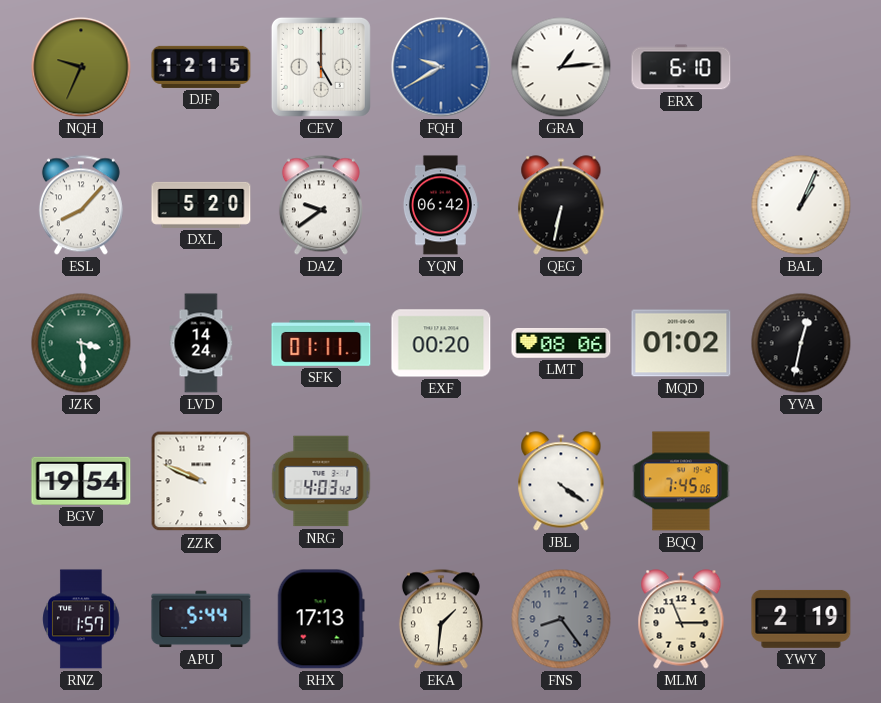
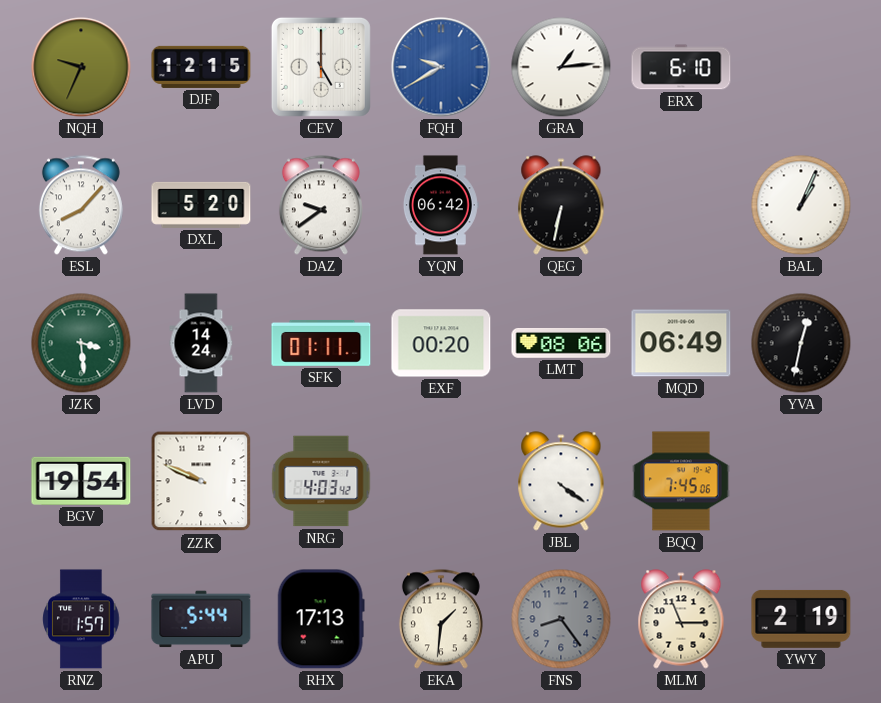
MQD: 01:02 -> 06:49
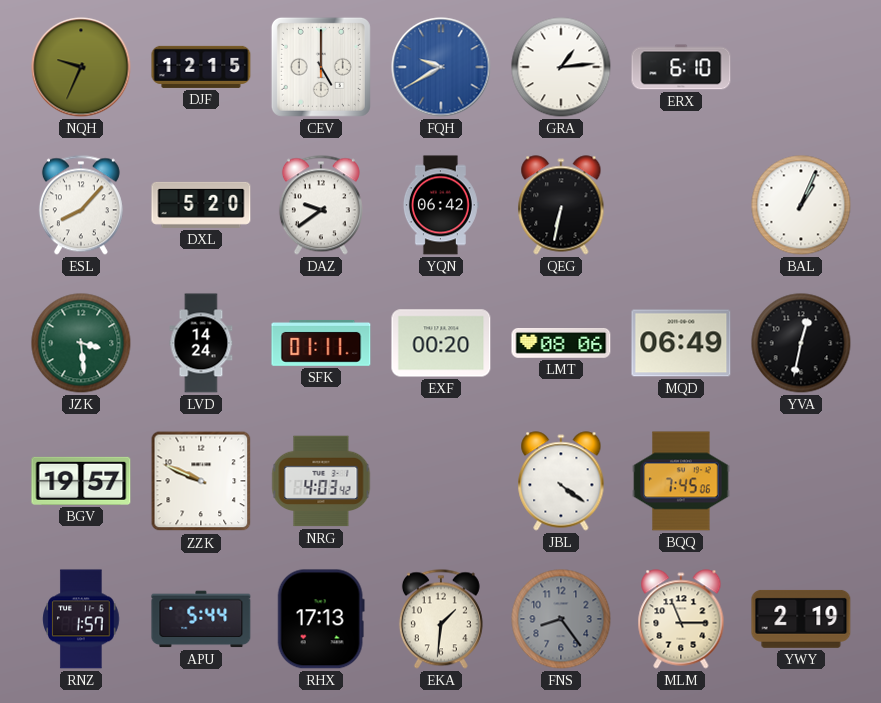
BGV: 19:54 -> 19:57
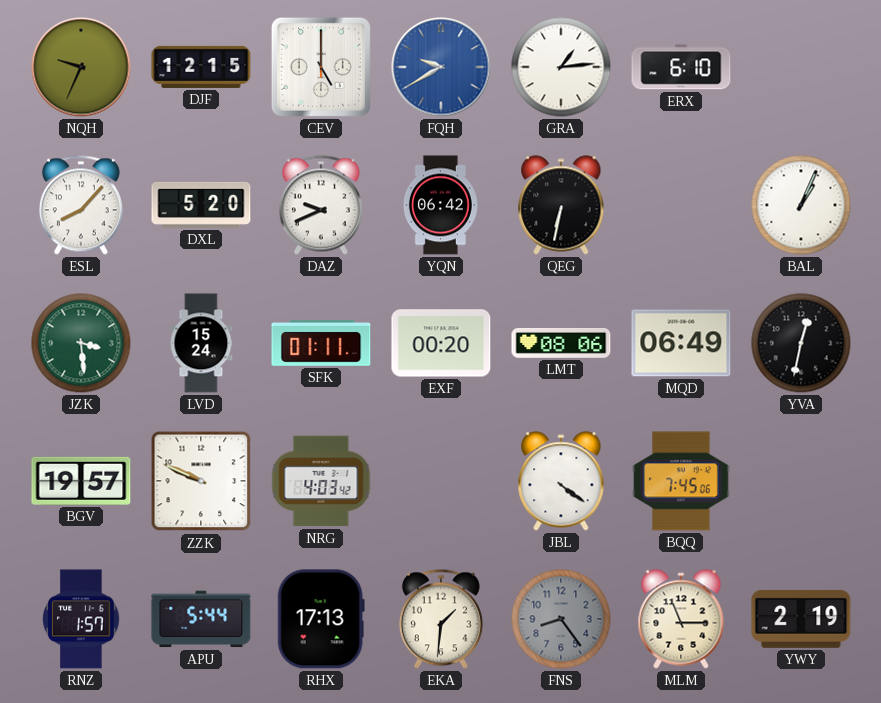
DAZ: 9:39 -> 9:41
LVD: 14:24 -> 15:24
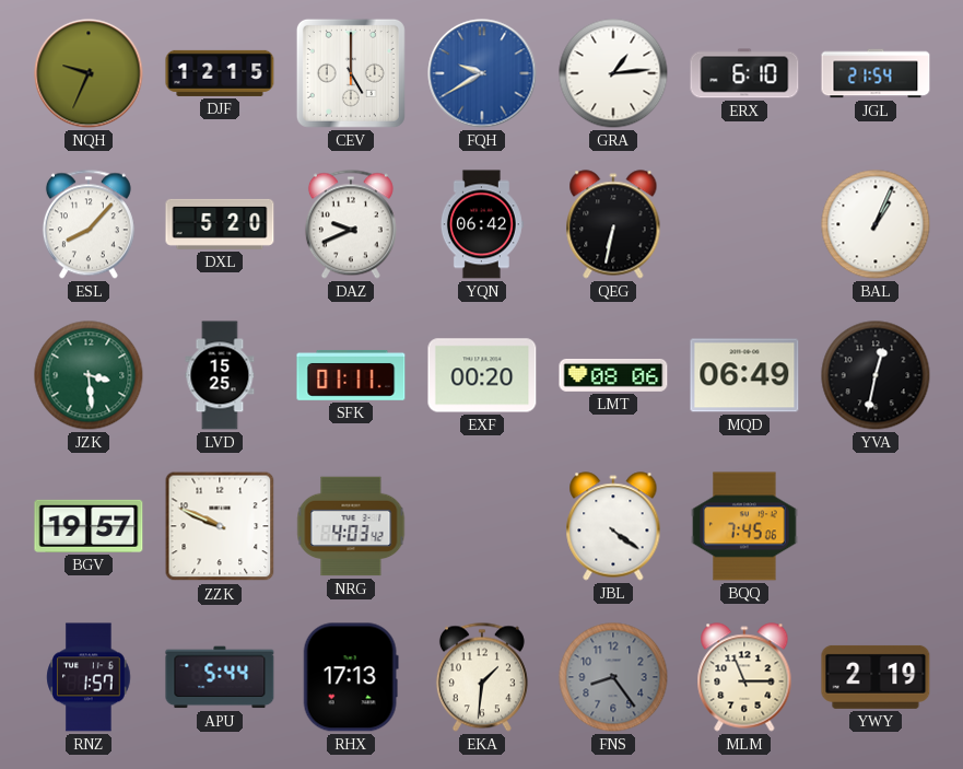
JGL: none -> 21:54
LVD: 15:24 -> 15:25
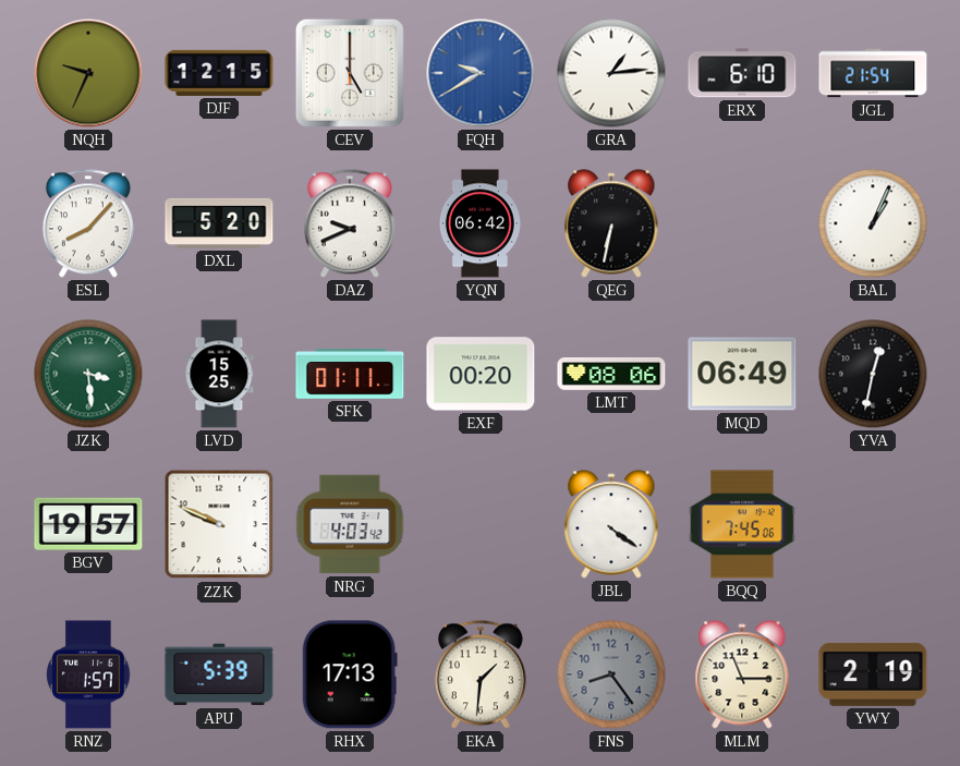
APU: 5:44 -> 5:39
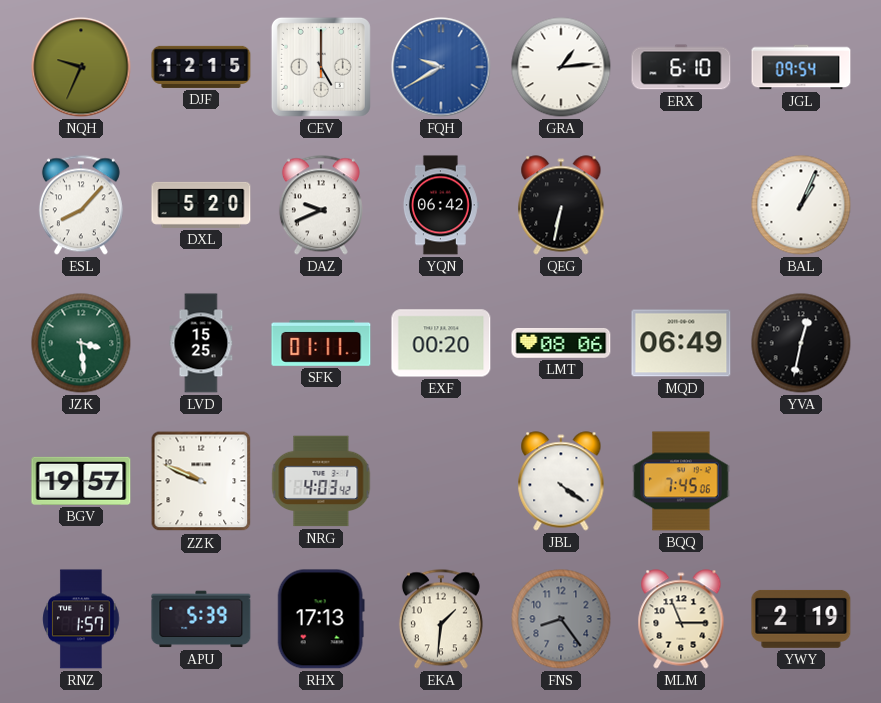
JGL: 21:54 -> 09:54
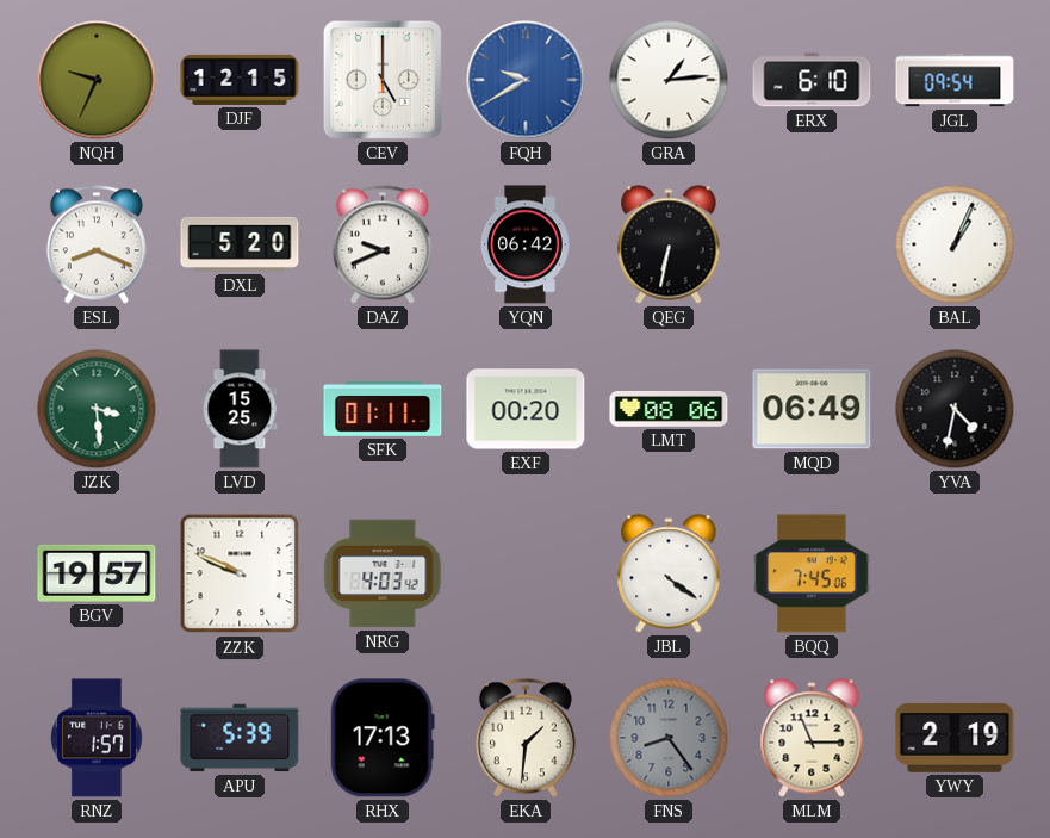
ESL: 8:07 -> 8:19
YVA: 12:32 -> 4:32
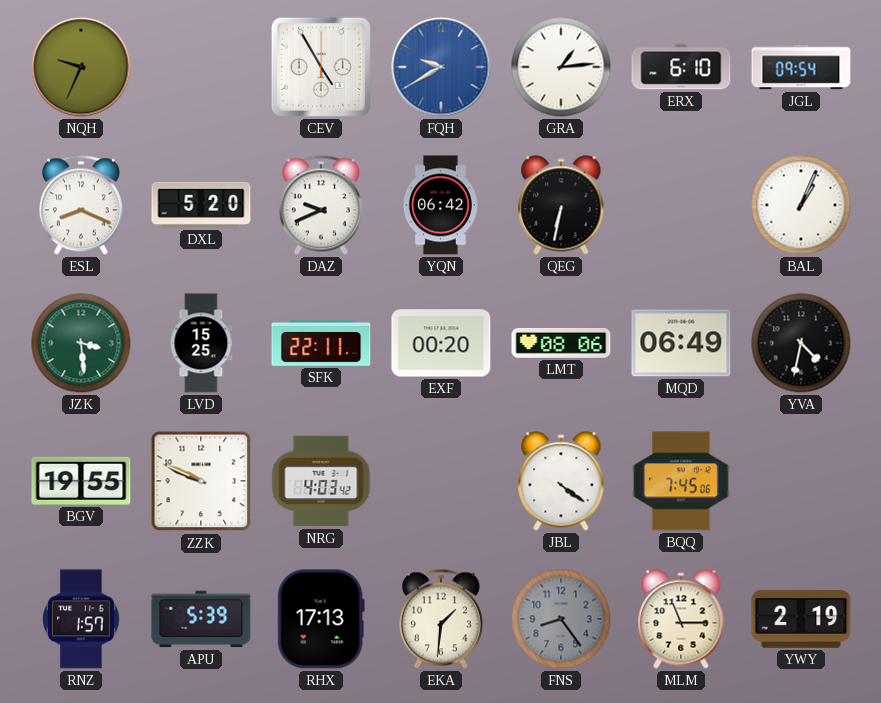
DJF: 12:15 -> none
CEV: 5:00 -> 4:55
SFK: 01:11 -> 22:11
BGV: 19:57 -> 19:55
